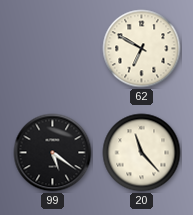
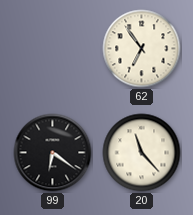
62: 6:50 -> 6:54
99: 5:21 -> 6:21
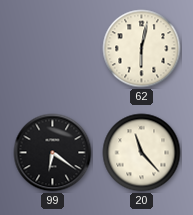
62: 6:54 -> 6:02
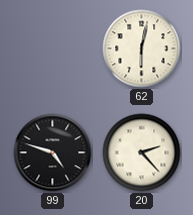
99: 6:21 -> 4:48
20: 11:23 -> 2:23
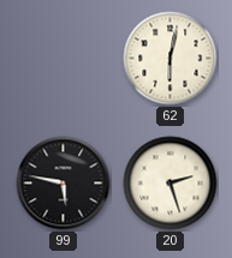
99: 4:48 -> 5:47
20: 2:23 -> 2:27
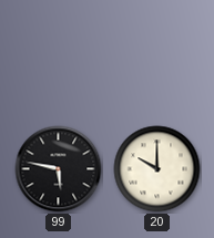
62: 6:02 -> none
20: 2:27 -> 10:00
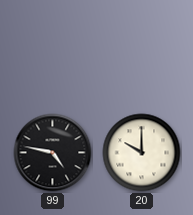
99: 5:47 -> 4:47
